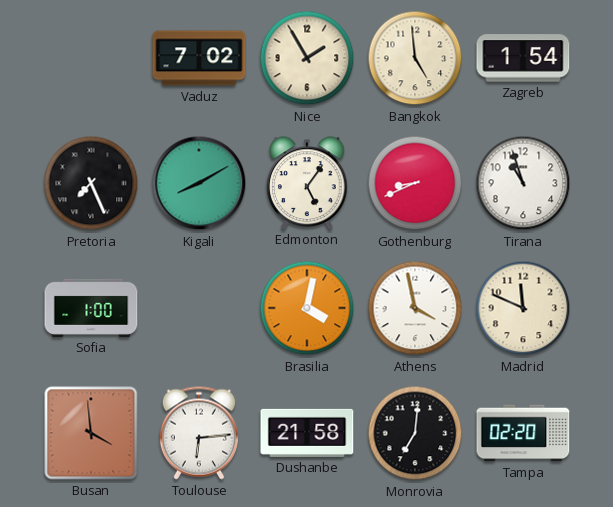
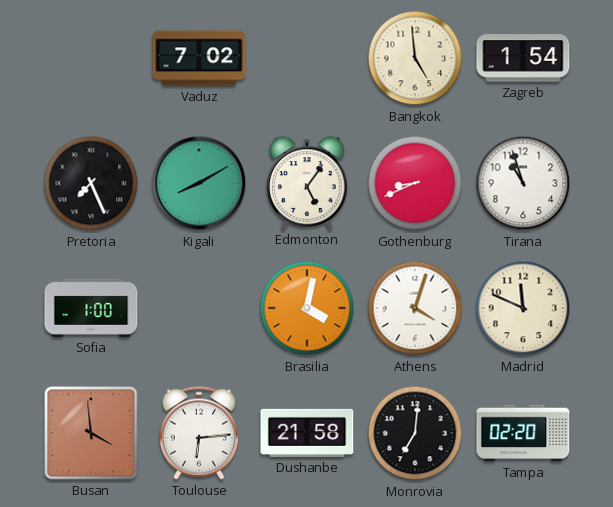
Nice: 1:55 -> none
Athens: 3:58 -> 4:03
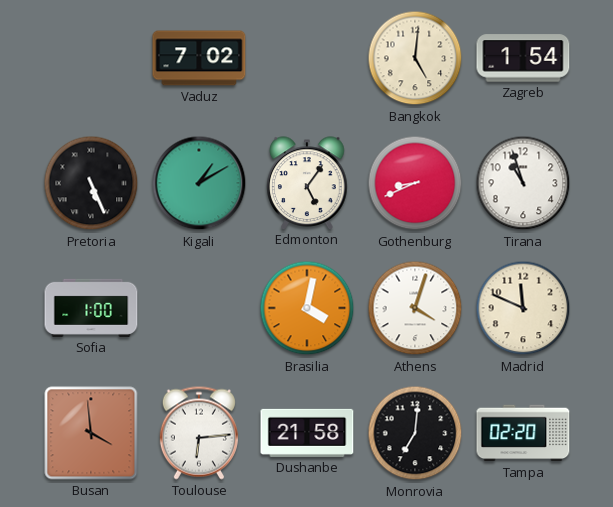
Bangkok: 4:59 -> 5:01
Pretoria: 7:26 -> 5:26
Kigali: 8:10 -> 1:10
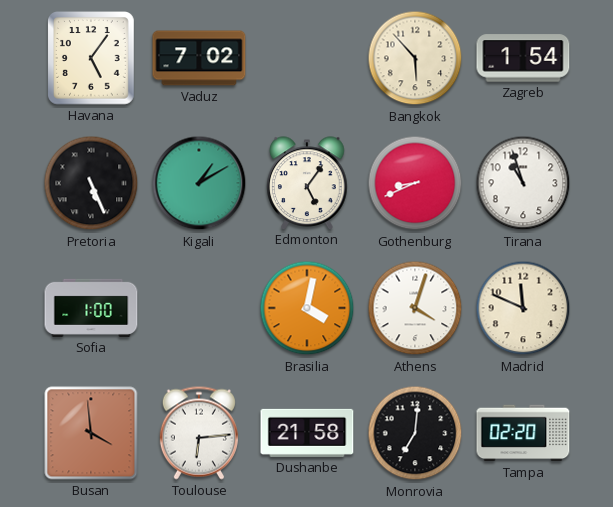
Havana: none -> 5:06
Bangkok: 5:01 -> 5:53
